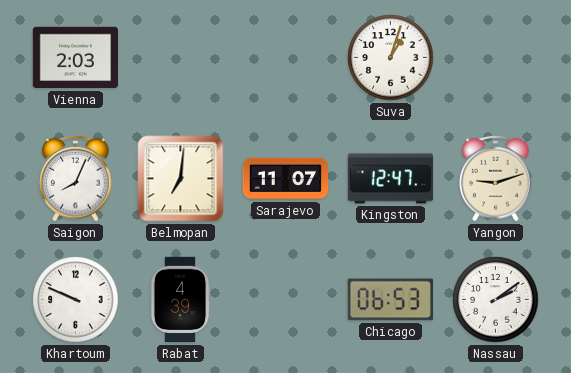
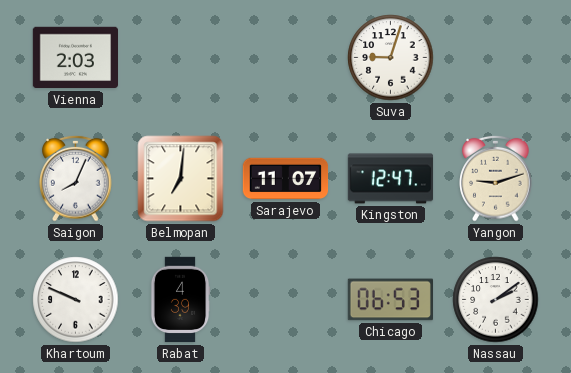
Suva: 1:03 -> 9:03
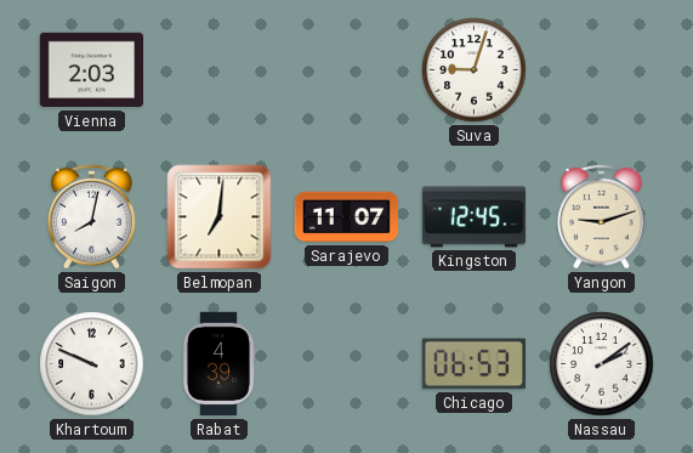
Saigon: 8:04 -> 8:02
Kingston: 12:47 -> 12:45
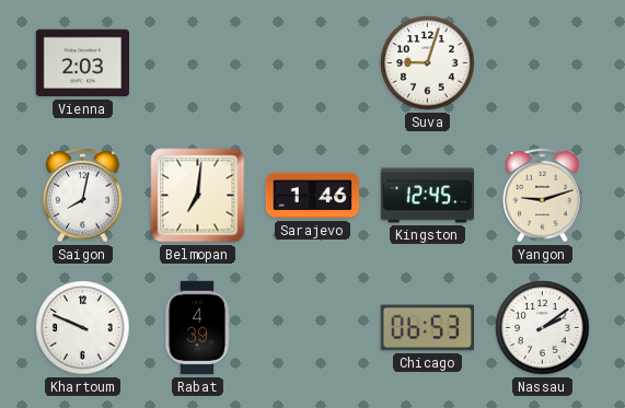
Sarajevo: 11:07 -> 1:46
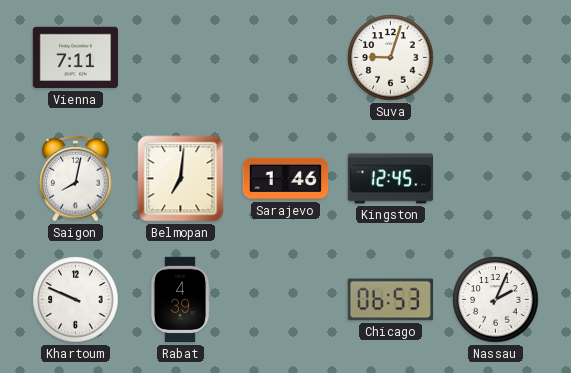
Vienna: 2:03 -> 7:11
Yangon: 9:12 -> none
Nassau: 2:09 -> 2:04
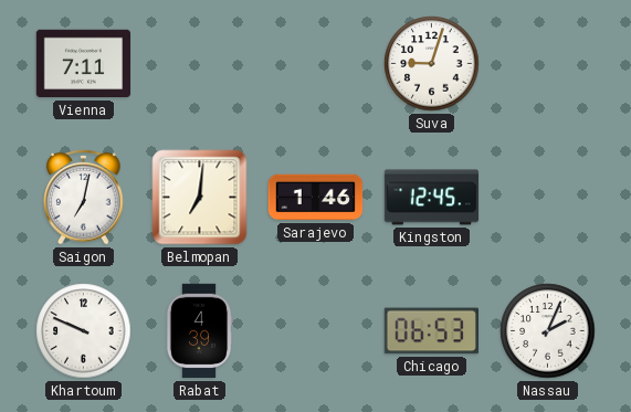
Saigon: 8:02 -> 7:02
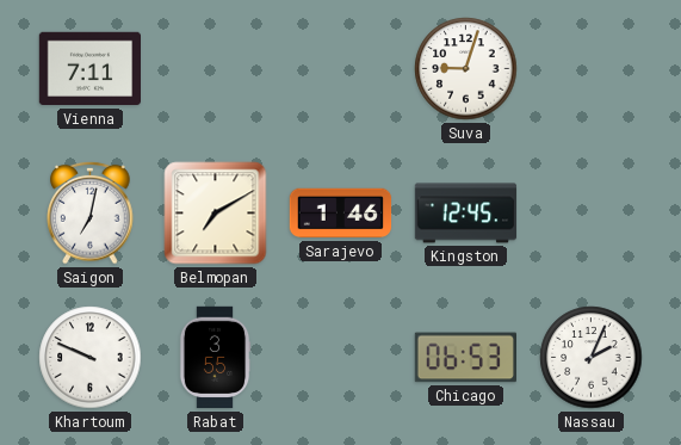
Belmopan: 7:01 -> 7:10
Rabat: 4:39 -> 3:55
